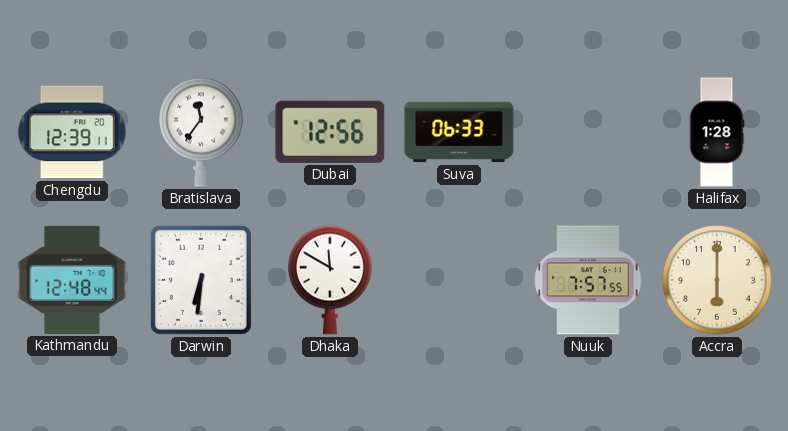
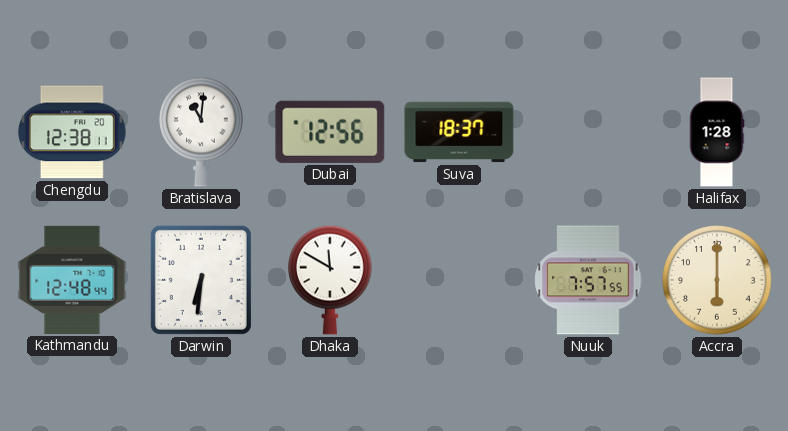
Chengdu: 12:39 -> 12:38
Bratislava: 11:36 -> 11:01
Suva: 06:33 -> 18:37
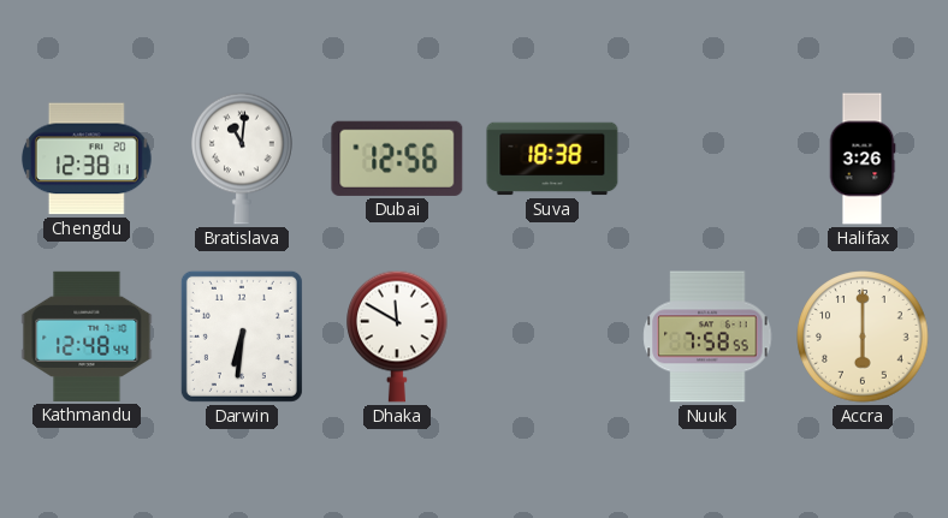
Suva: 18:37 -> 18:38
Halifax: 1:28 -> 3:26
Nuuk: 7:57 -> 7:58
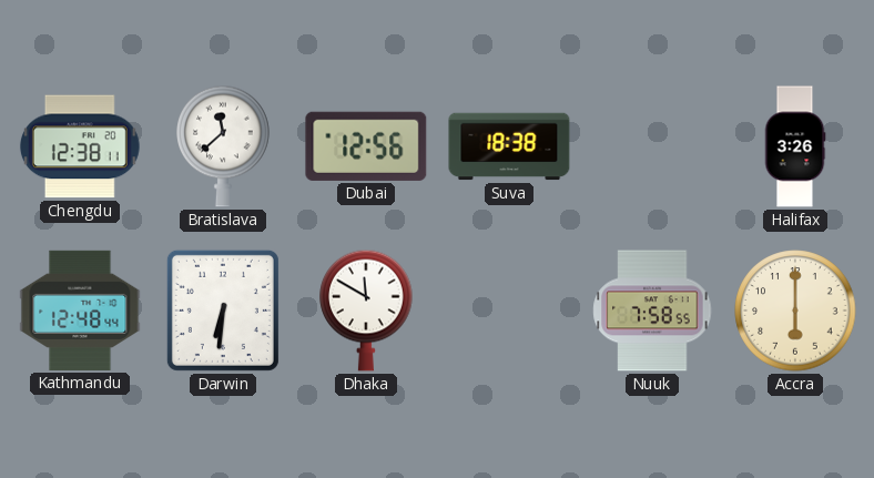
Bratislava: 11:01 -> 11:38
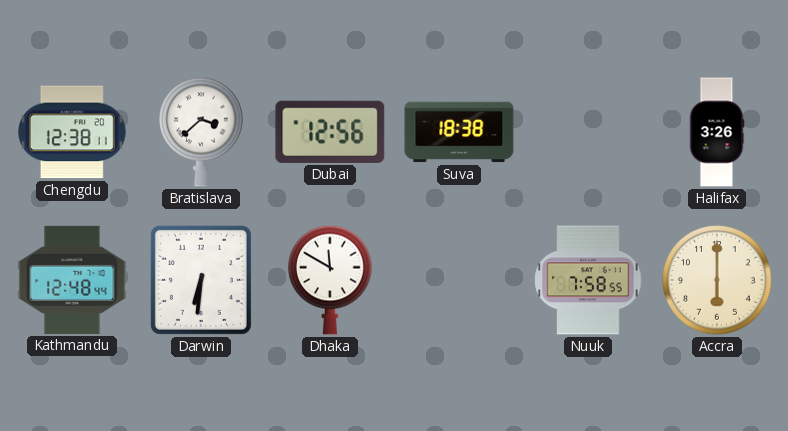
Bratislava: 11:38 -> 3:38
